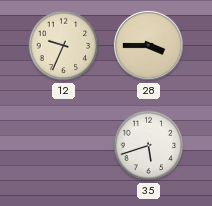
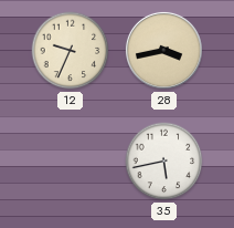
28: 3:45 -> 3:43
35: 5:42 -> 5:43
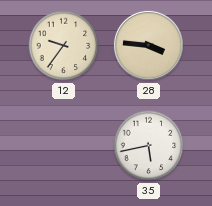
12: 9:34 -> 9:36
28: 3:43 -> 3:46
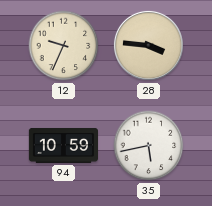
12: 9:36 -> 9:34
94: none -> 10:59
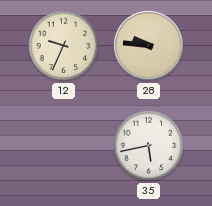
28: 3:46 -> 9:46
94: 10:59 -> none
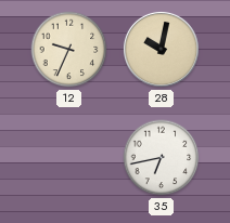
28: 9:46 -> 10:02
35: 5:43 -> 6:43
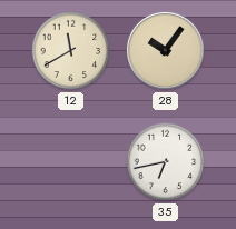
12: 9:34 -> 11:40
28: 10:02 -> 10:06
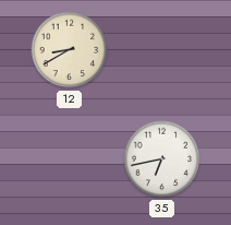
12: 11:40 -> 8:40
28: 10:06 -> none
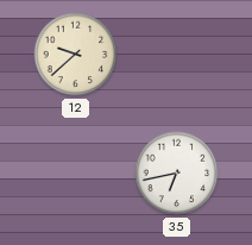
12: 8:40 -> 9:38
